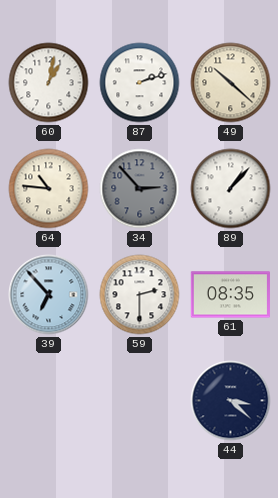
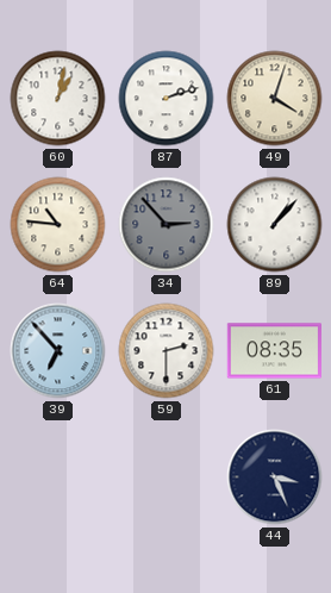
49: 10:22 -> 4:03
44: 3:22 -> 3:26
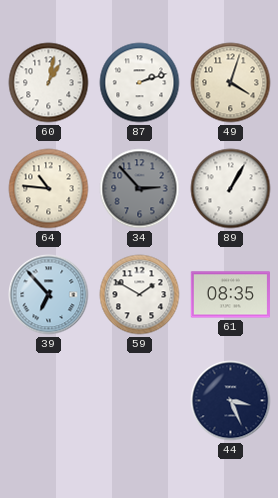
89: 1:07 -> 1:05
59: 2:30 -> 1:50
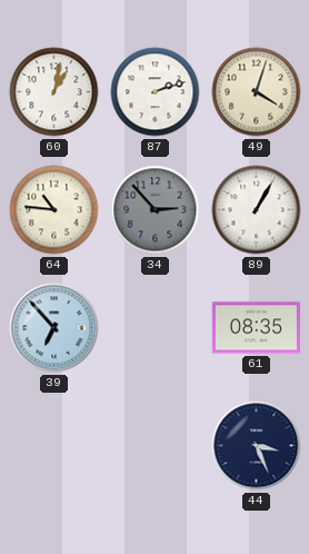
59: 1:50 -> none
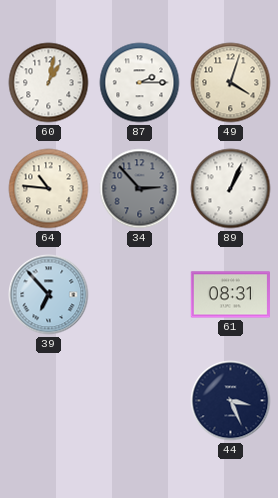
87: 2:12 -> 2:15
89: 1:05 -> 1:04
61: 08:35 -> 08:31
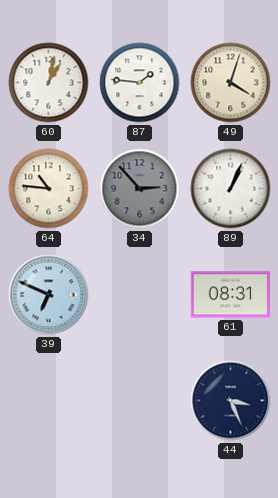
87: 2:15 -> 1:46
39: 6:53 -> 6:49
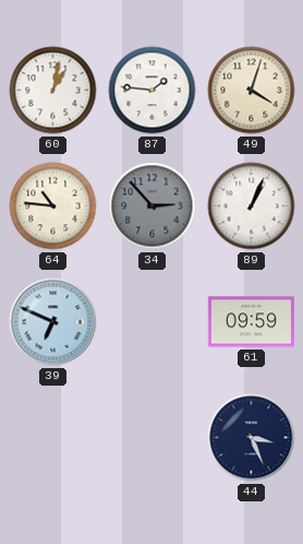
61: 08:31 -> 09:59
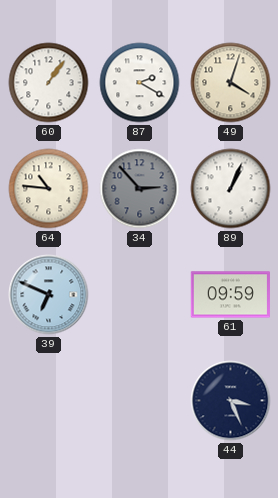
60: 1:02 -> 1:06
87: 1:46 -> 2:20
